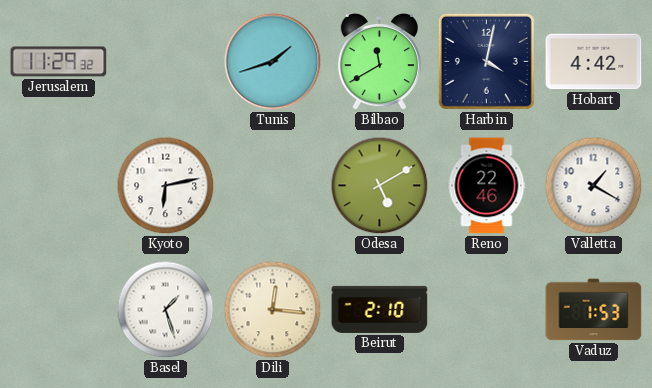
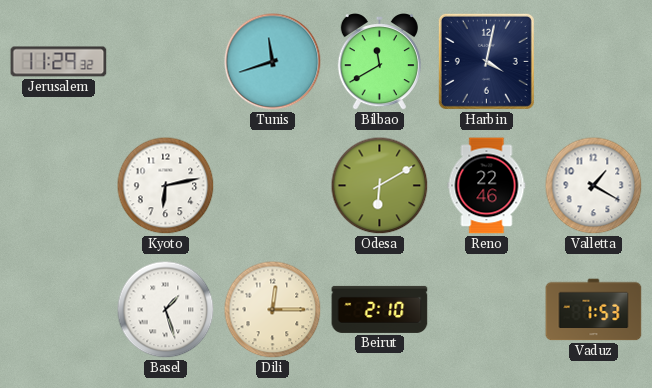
Tunis: 1:42 -> 11:42
Hobart: 4:42 -> none
Odesa: 5:10 -> 6:10
Dili: 12:16 -> 12:15
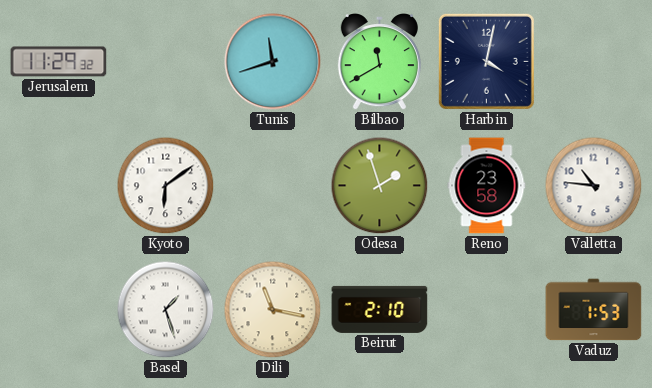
Kyoto: 6:13 -> 6:09
Odesa: 6:10 -> 1:57
Reno: 22:46 -> 23:58
Valletta: 1:20 -> 10:46
Dili: 12:15 -> 11:17
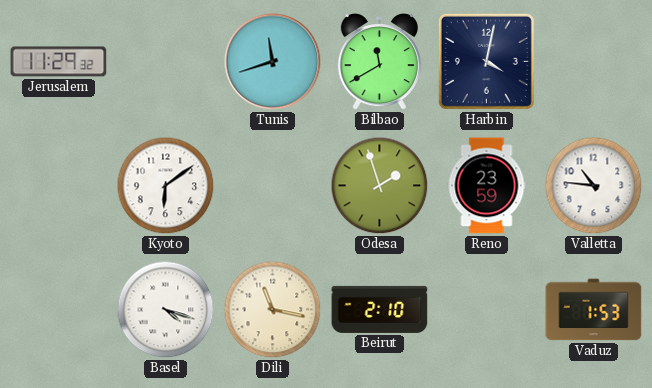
Reno: 23:58 -> 23:59
Basel: 1:27 -> 4:18
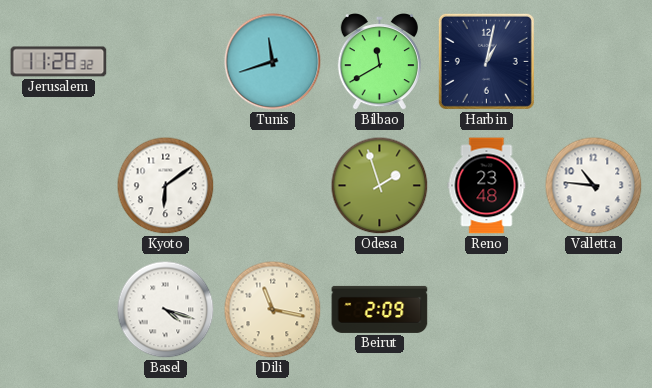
Jerusalem: 11:29 -> 11:28
Harbin: 4:02 -> 1:02
Reno: 23:59 -> 23:48
Beirut: 2:10 -> 2:09
Vaduz: 1:53 -> none
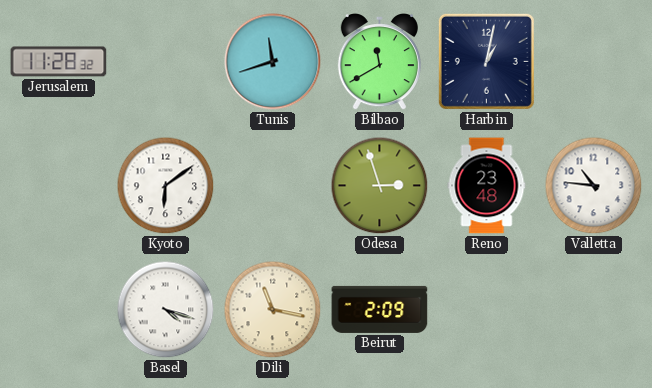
Odesa: 1:57 -> 2:57
